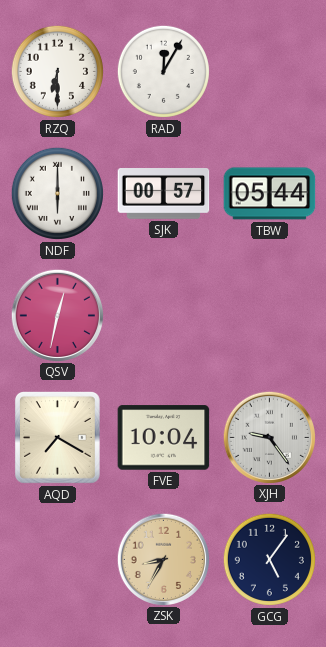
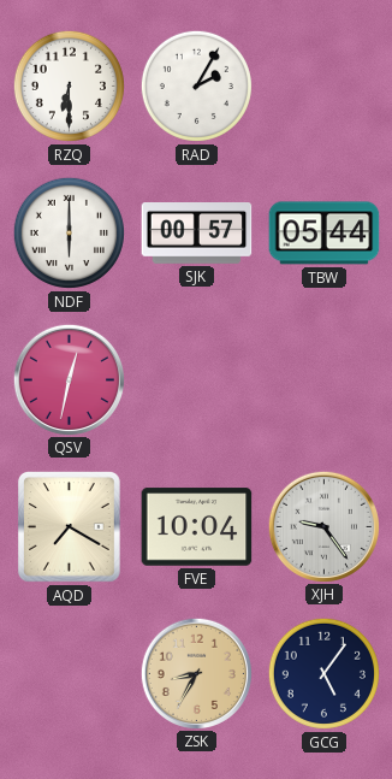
RAD: 12:05 -> 2:05
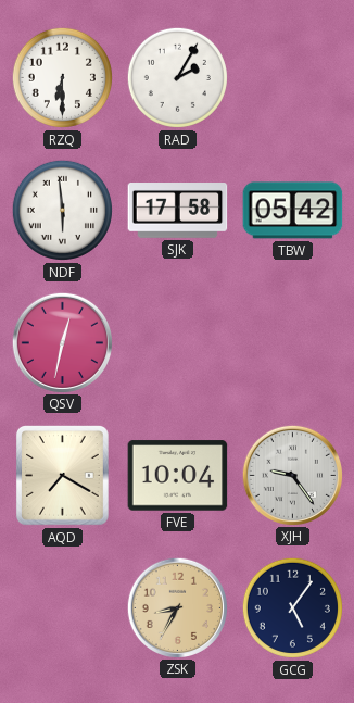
NDF: 6:00 -> 5:59
SJK: 00:57 -> 17:58
TBW: 05:44 -> 05:42
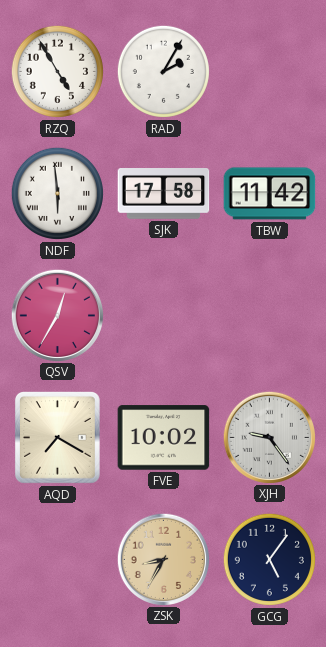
RZQ: 6:30 -> 4:55
TBW: 05:42 -> 11:42
QSV: 12:32 -> 12:35
FVE: 10:04 -> 10:02
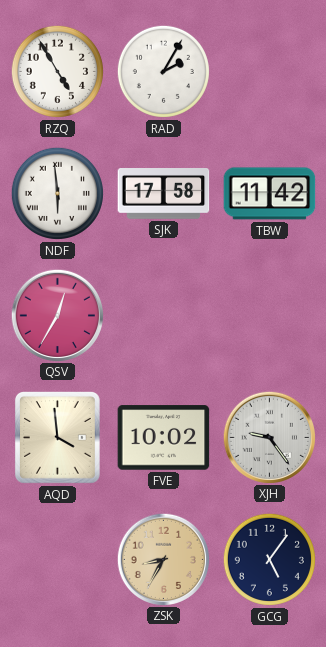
AQD: 7:20 -> 3:59
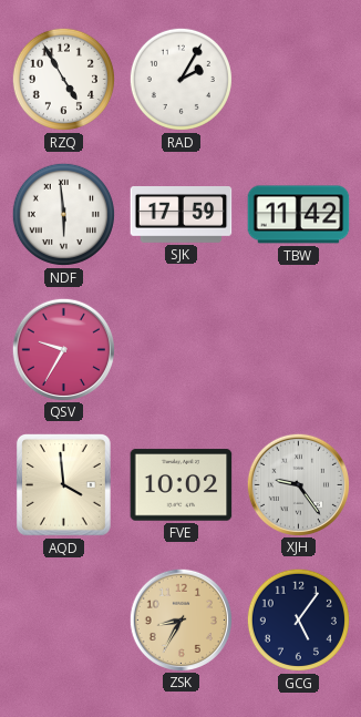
SJK: 17:58 -> 17:59
QSV: 12:35 -> 9:35
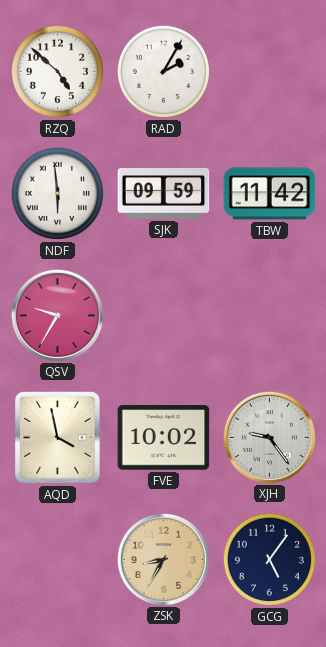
RZQ: 4:55 -> 4:52
SJK: 17:59 -> 09:59
AQD: 3:59 -> 3:58
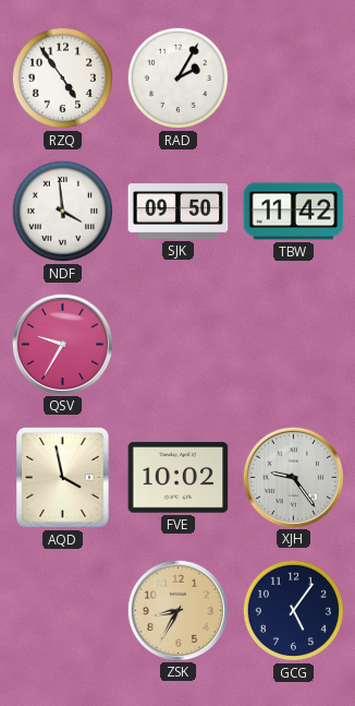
RZQ: 4:52 -> 4:54
NDF: 5:59 -> 3:59
SJK: 09:59 -> 09:50
